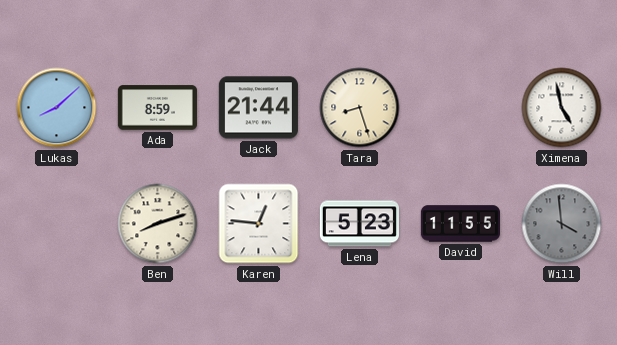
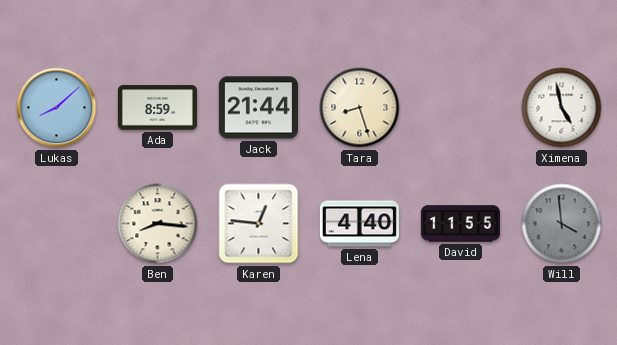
Ben: 8:12 -> 8:16
Lena: 5:23 -> 4:40
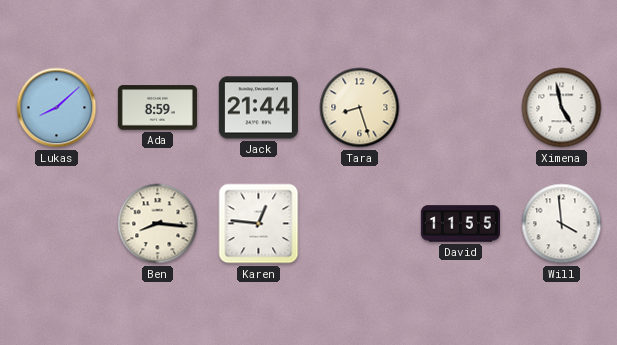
Lena: 4:40 -> none
Will dial: grey -> white
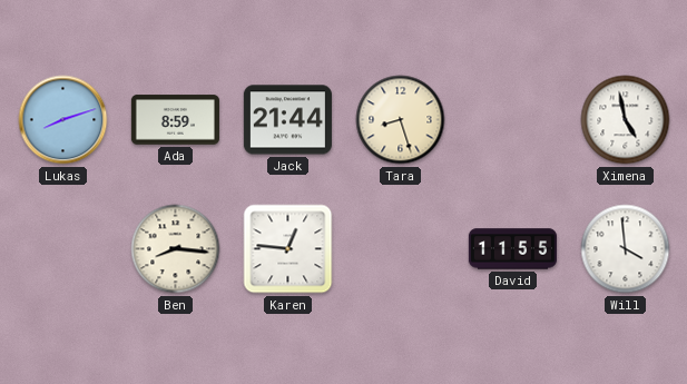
Lukas: 8:08 -> 8:12
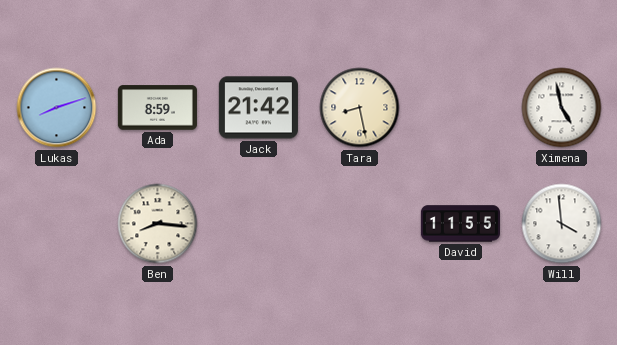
Jack: 21:44 -> 21:42
Tara: 8:27 -> 8:28
Karen: 12:46 -> none
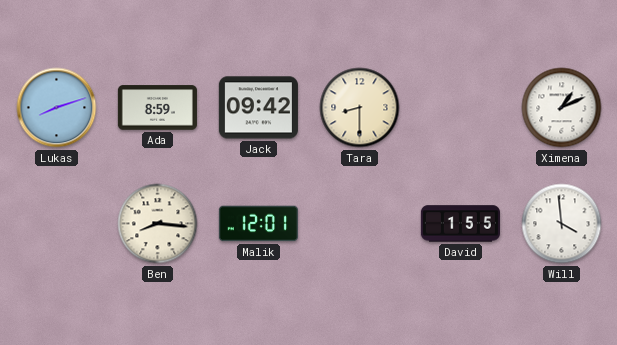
Jack: 21:42 -> 09:42
Tara: 8:28 -> 8:30
Ximena: 4:58 -> 1:11
Malik: none -> 12:01
David: 11:55 -> 1:55
